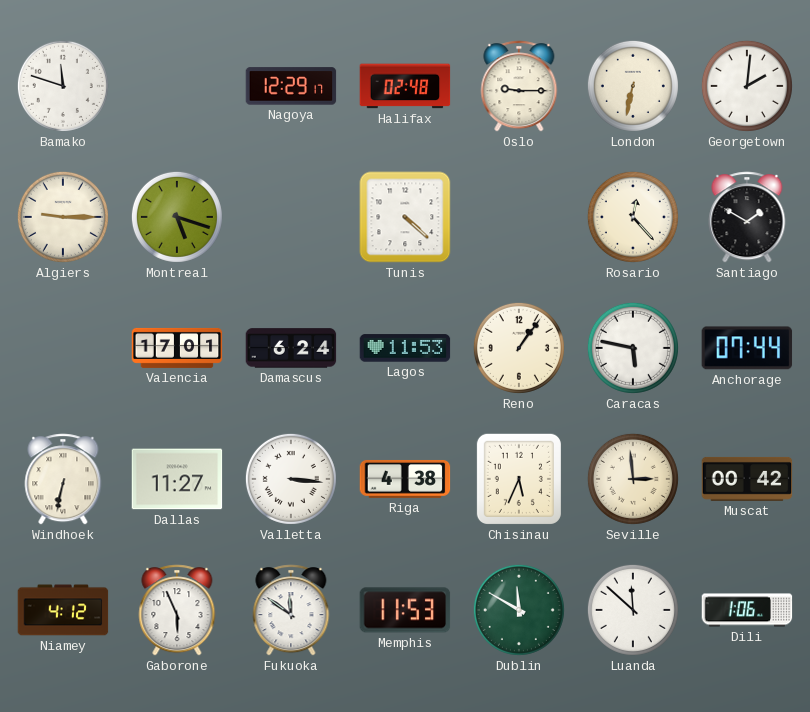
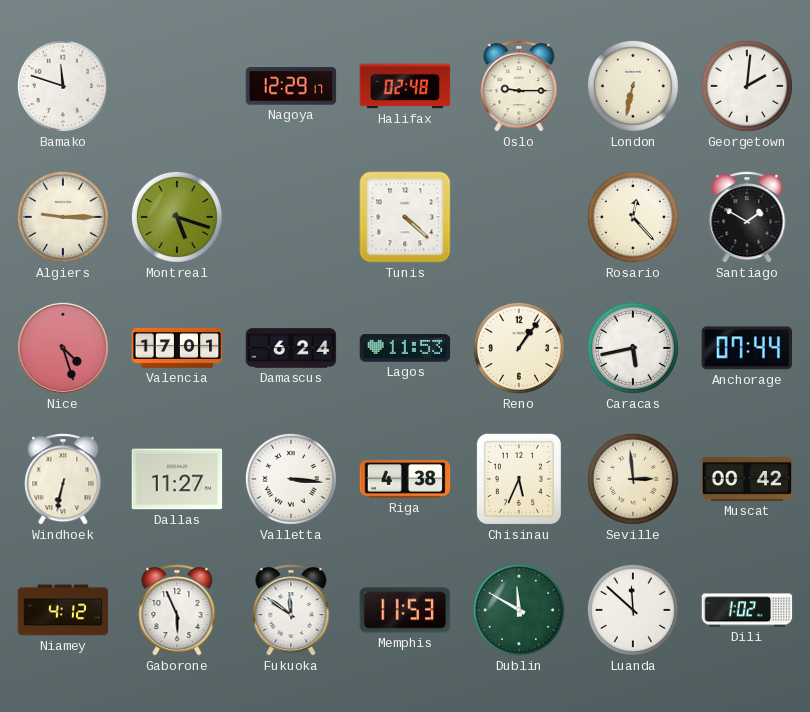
Nice: none -> 4:27
Caracas: 5:47 -> 5:43
Dili: 1:06 -> 1:02
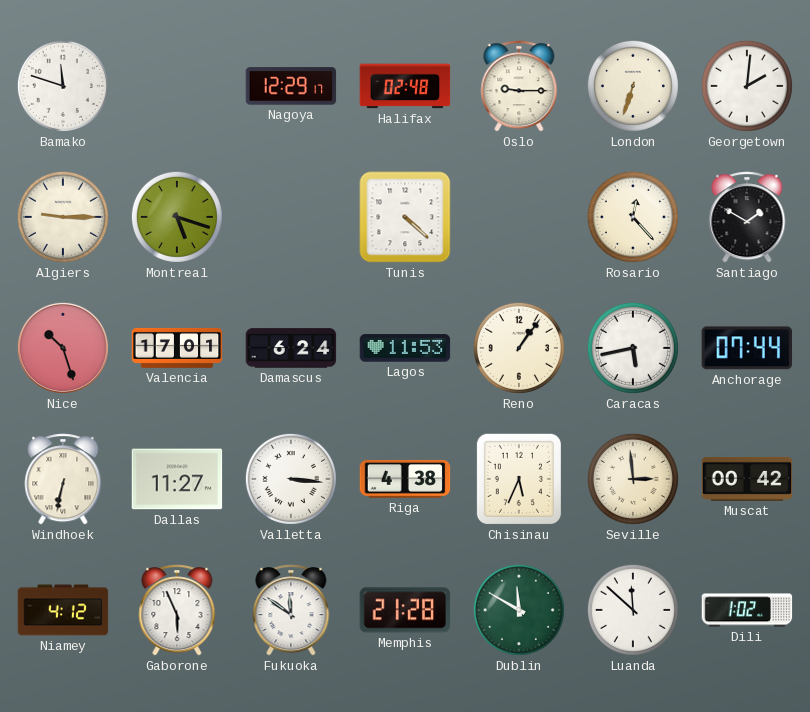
London: 6:32 -> 6:33
Nice: 4:27 -> 10:27
Memphis: 11:53 -> 21:28
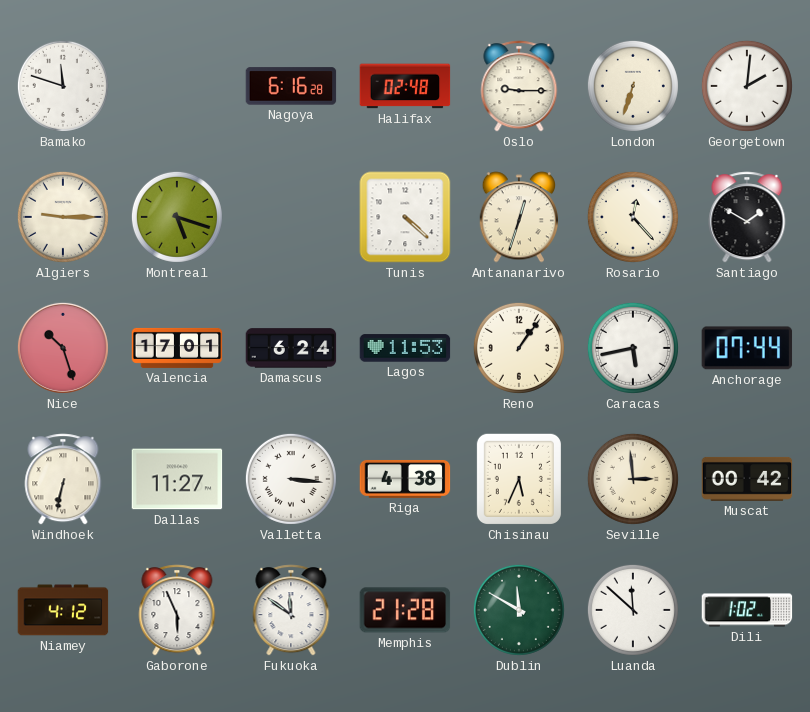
Nagoya: 12:29 -> 6:16
Antananarivo: none -> 12:33
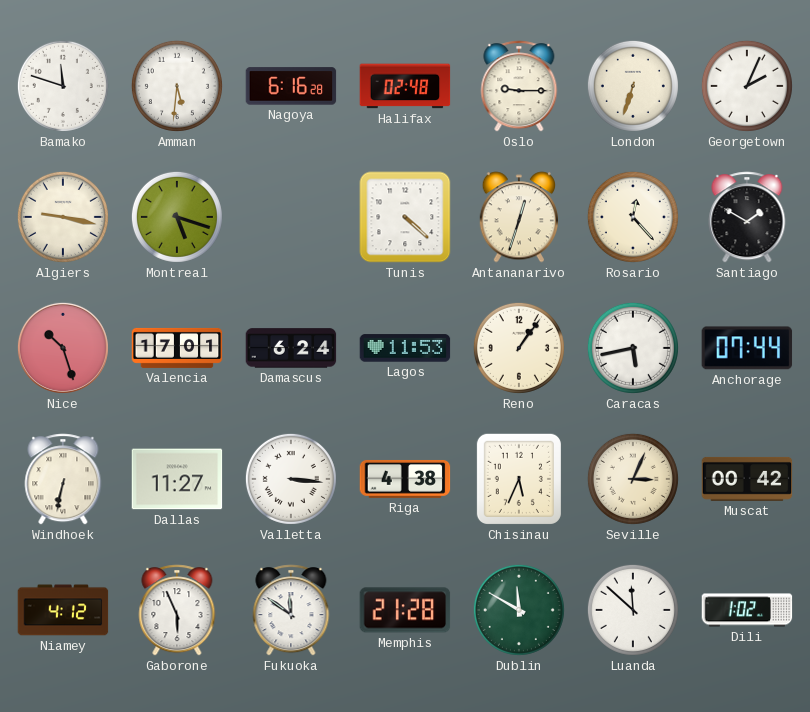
Amman: none -> 5:31
Georgetown: 2:01 -> 2:04
Algiers: 9:15 -> 9:17
Seville: 2:59 -> 3:04
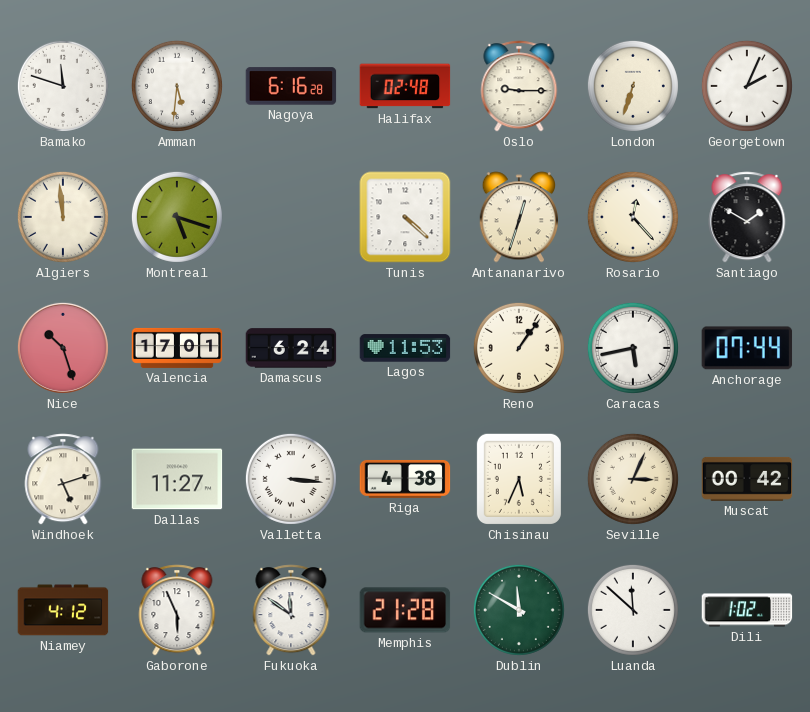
Algiers: 9:17 -> 11:59
Windhoek: 6:32 -> 5:12
